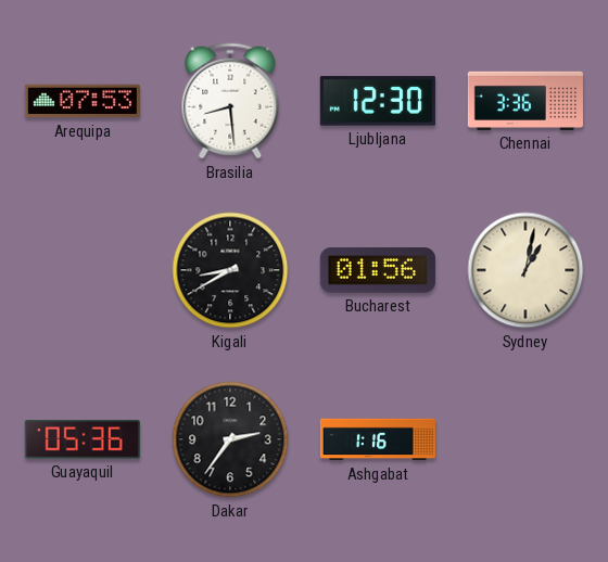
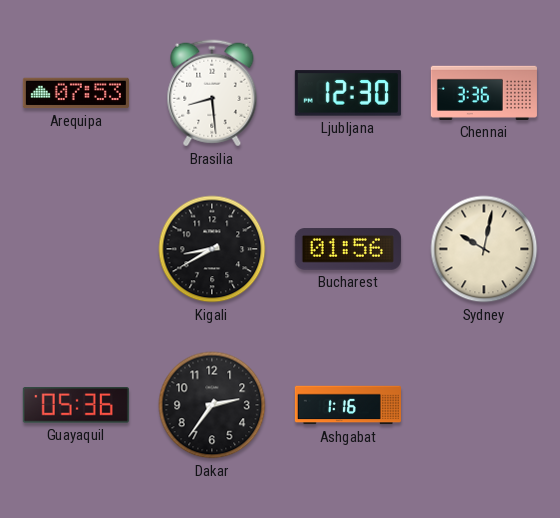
Sydney: 1:02 -> 10:02
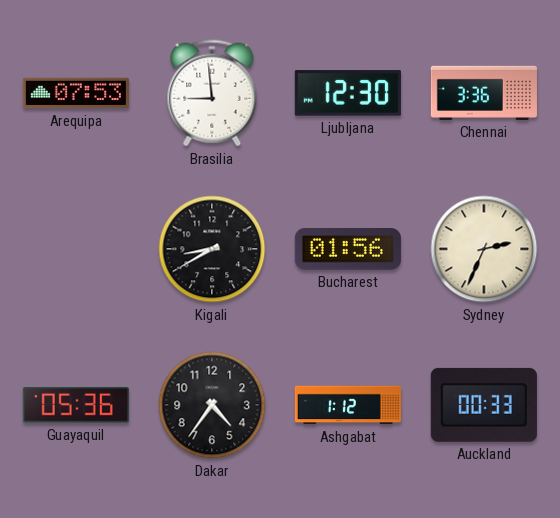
Brasilia: 8:29 -> 8:59
Sydney: 10:02 -> 2:34
Dakar: 2:36 -> 4:36
Ashgabat: 1:16 -> 1:12
Auckland: none -> 00:33
